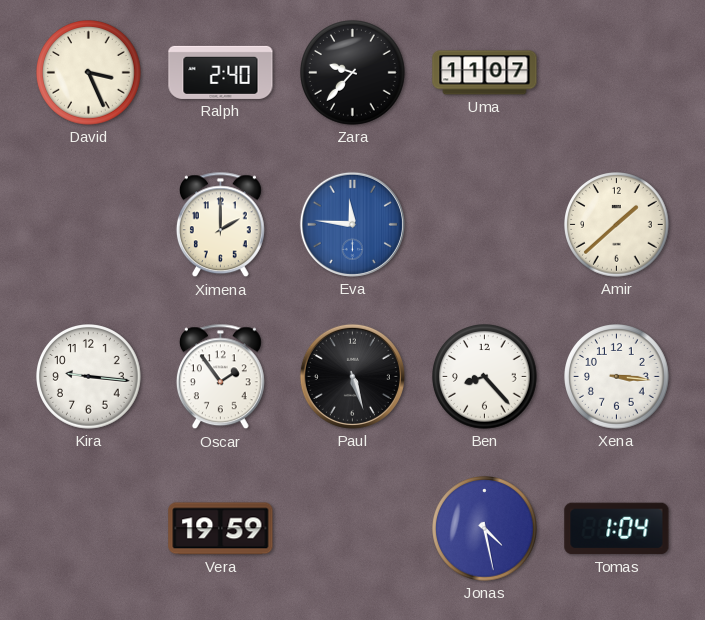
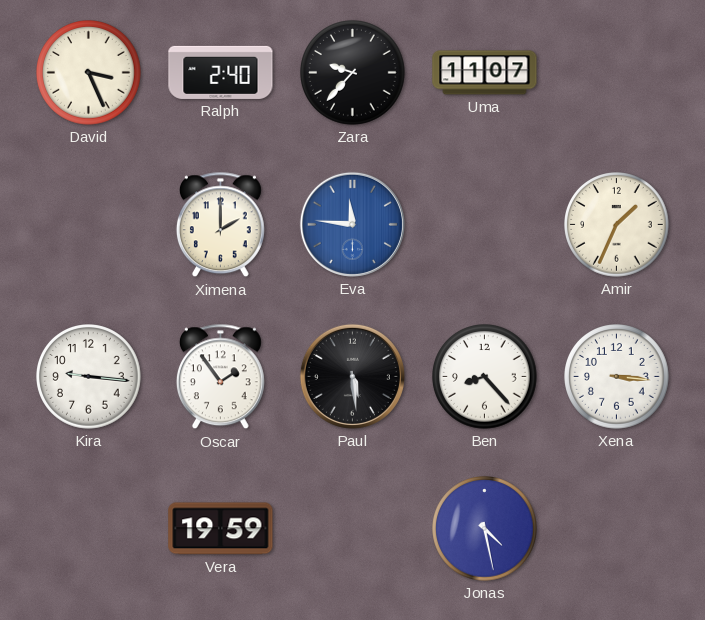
Amir: 1:38 -> 1:34
Paul: 5:27 -> 5:29
Tomas: 1:04 -> none
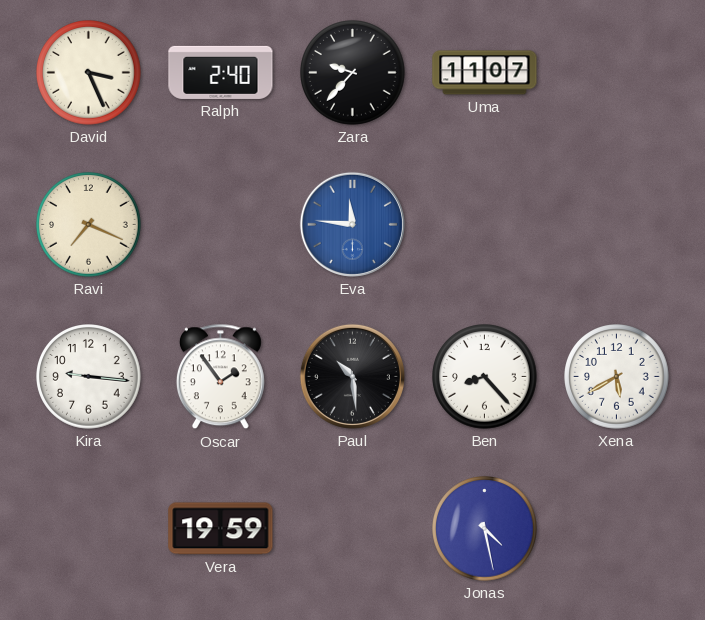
Ravi: none -> 7:19
Ximena: 2:00 -> none
Amir: 1:34 -> none
Paul: 5:29 -> 10:29
Xena: 3:16 -> 5:40
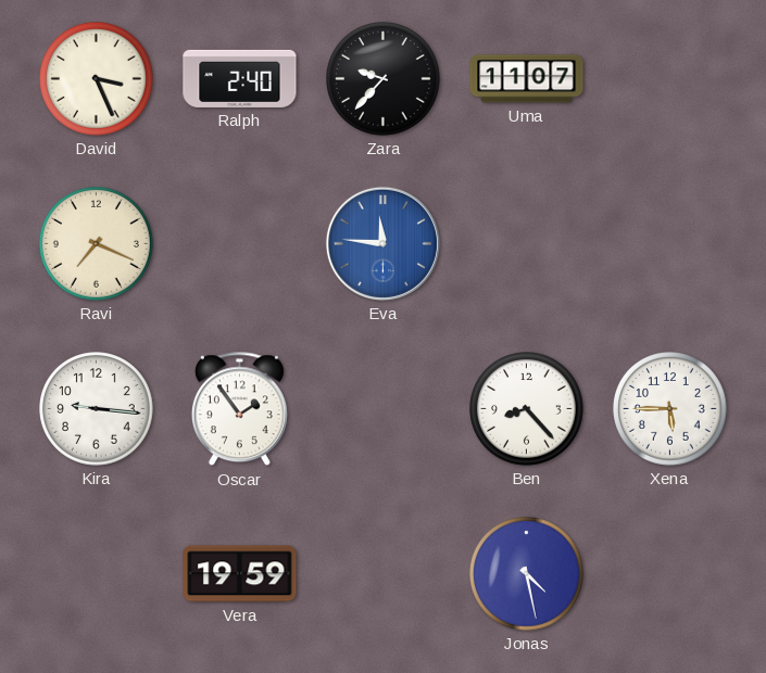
Paul: 10:29 -> none
Xena: 5:40 -> 5:45
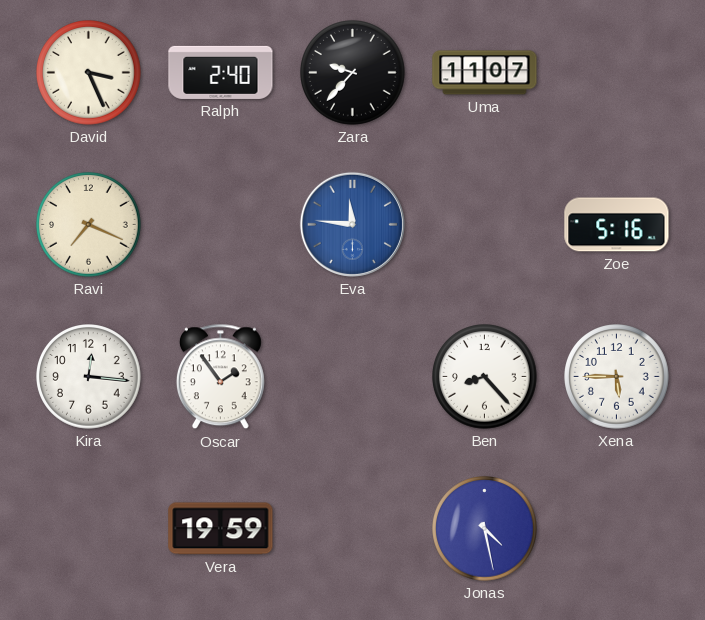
Zoe: none -> 5:16
Kira: 9:16 -> 12:16
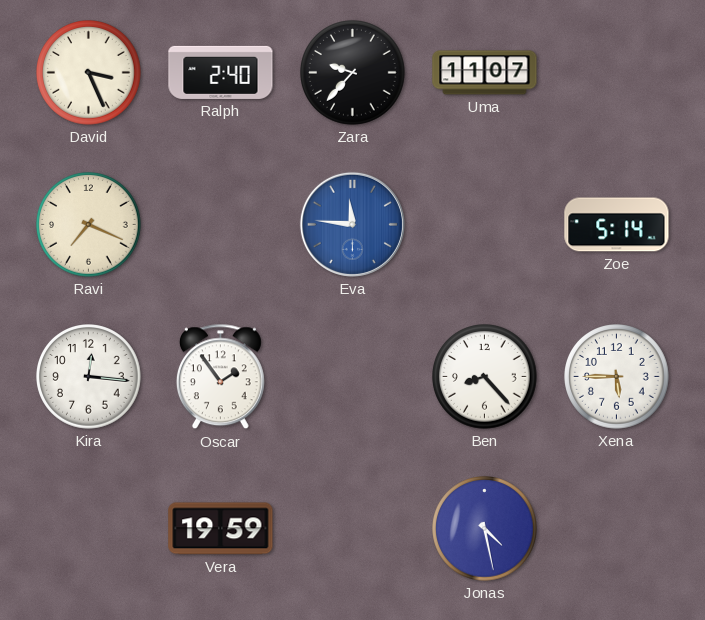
Zoe: 5:16 -> 5:14
